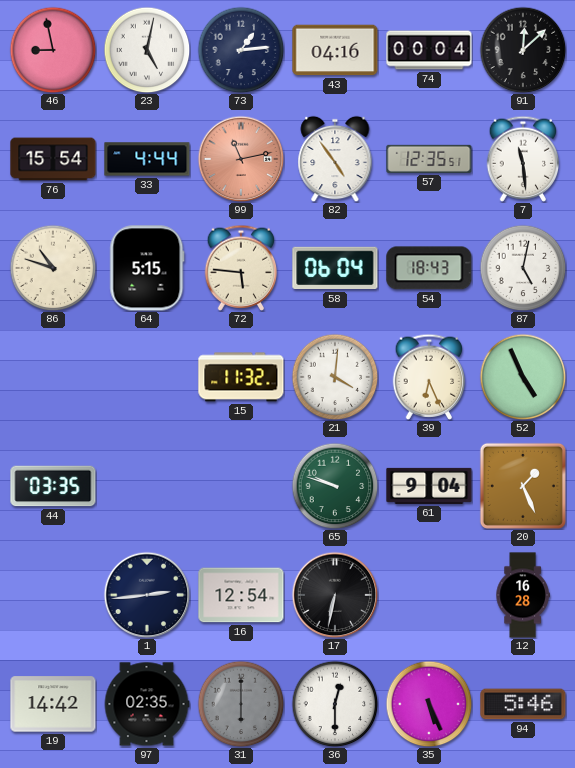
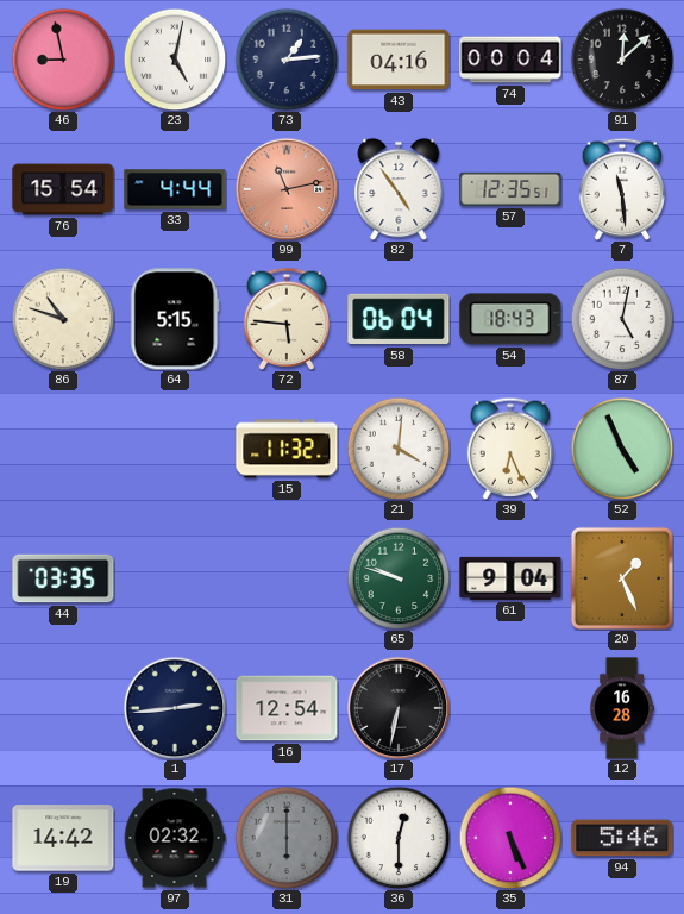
97: 02:35 -> 02:32
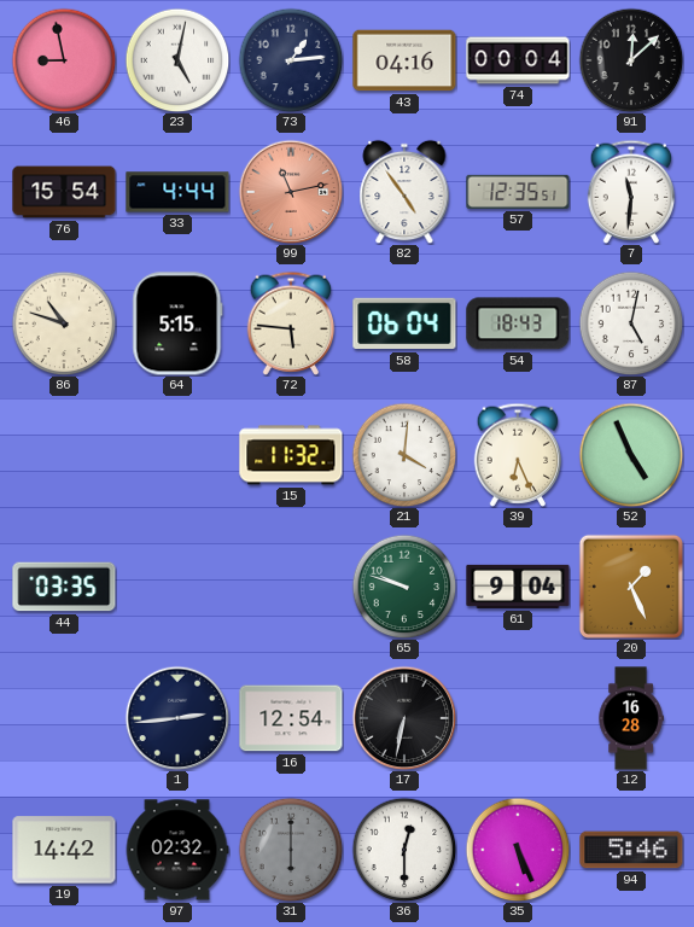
7: 11:29 -> 11:31
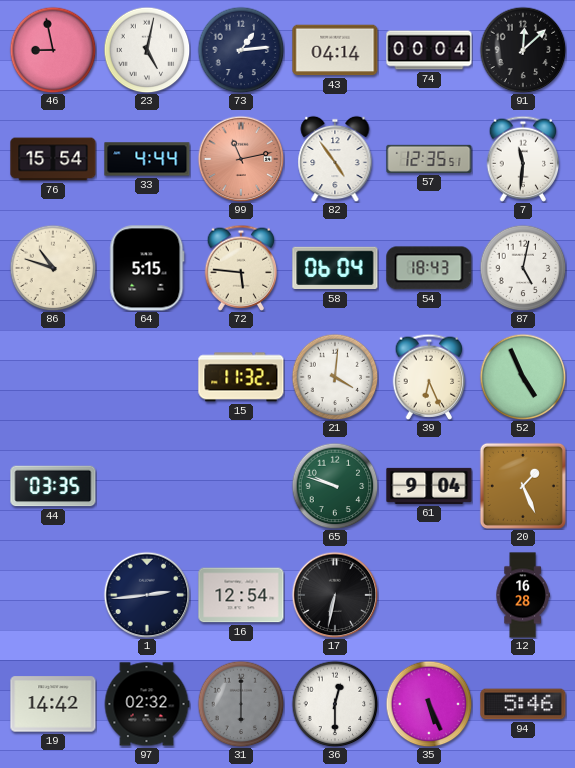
43: 04:16 -> 04:14
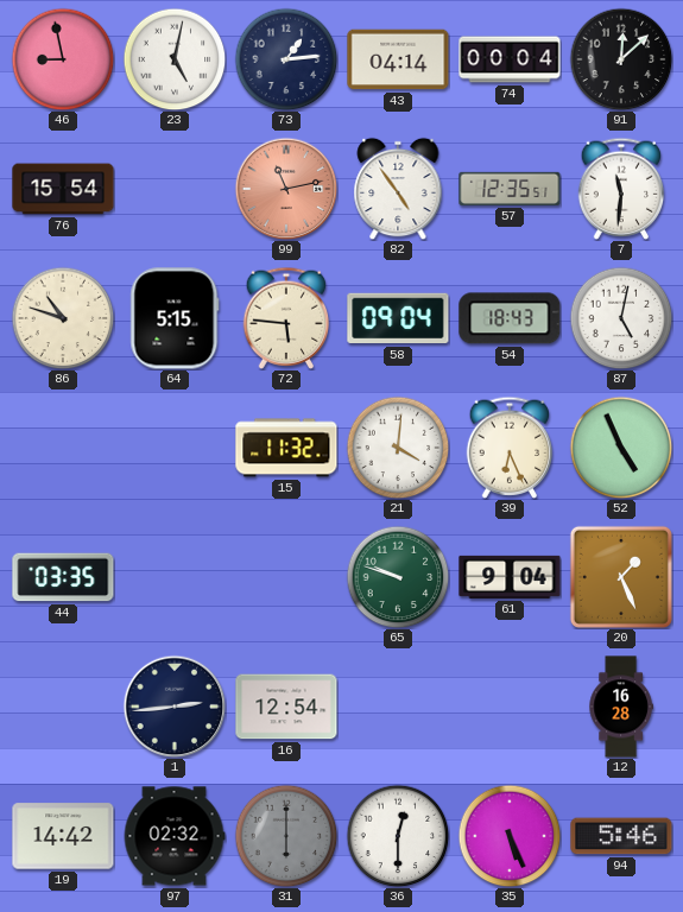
33: 4:44 -> none
58: 06:04 -> 09:04
17: 6:32 -> none
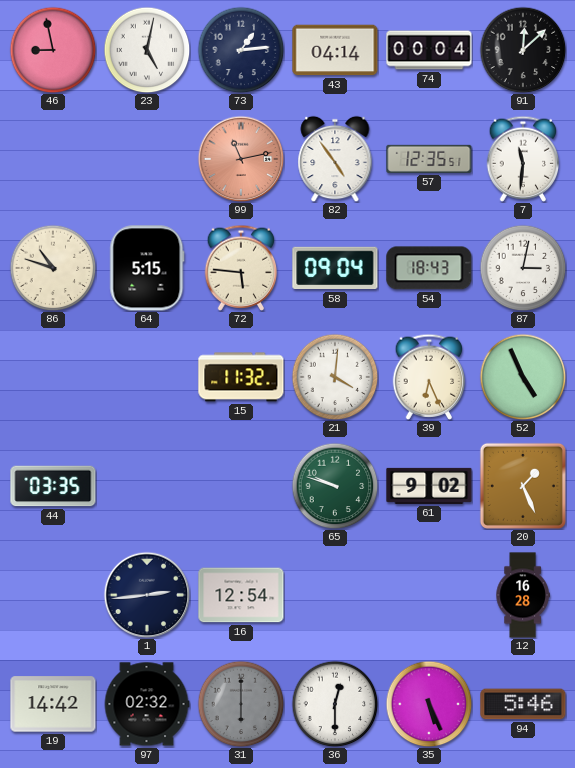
76: 15:54 -> none
87: 5:02 -> 3:02
61: 9:04 -> 9:02
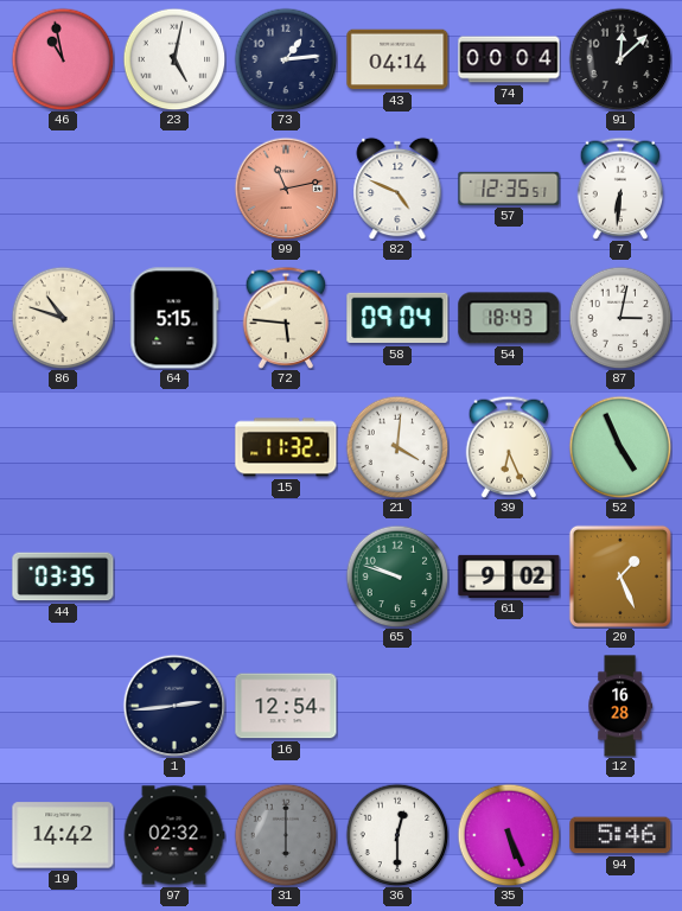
46: 8:58 -> 10:58
82: 4:54 -> 4:49
7: 11:31 -> 6:31
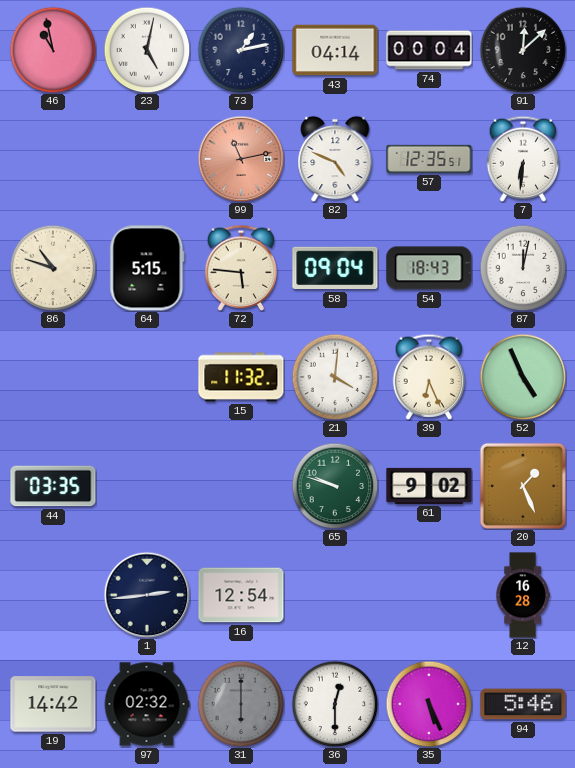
73: 1:14 -> 1:13
87: 3:02 -> 12:02
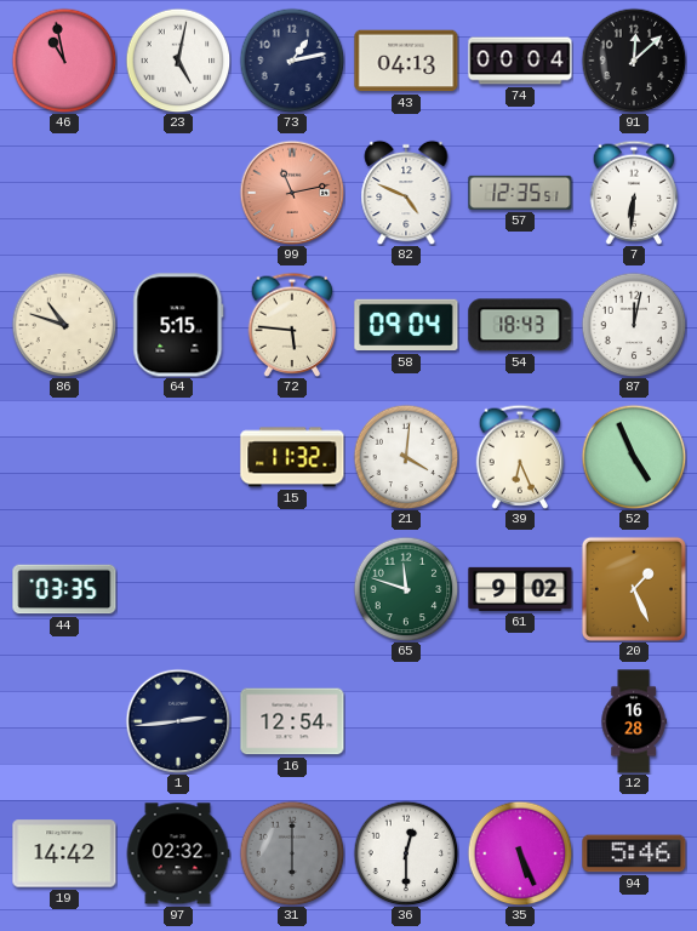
43: 04:14 -> 04:13
65: 9:48 -> 11:48
